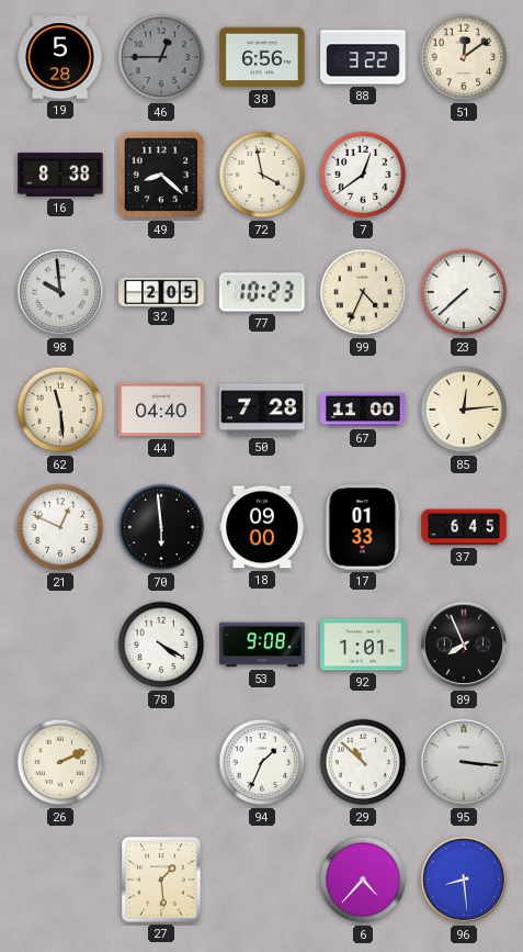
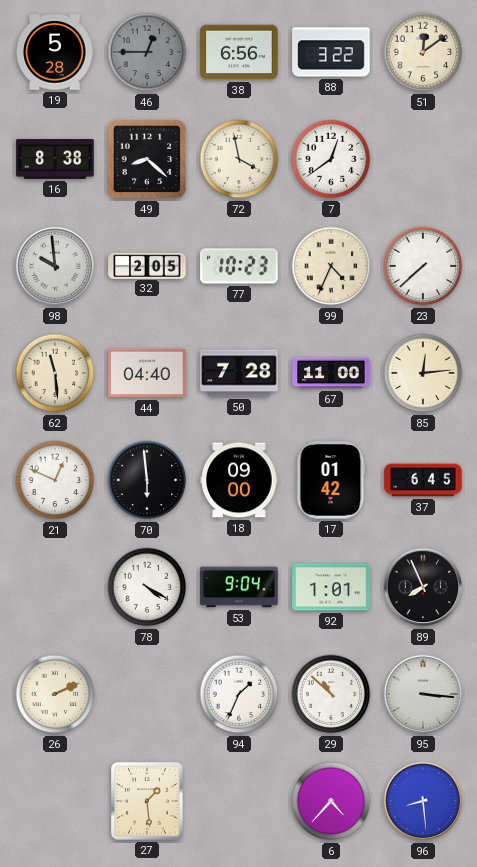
17: 01:33 -> 01:42
53: 9:08 -> 9:04
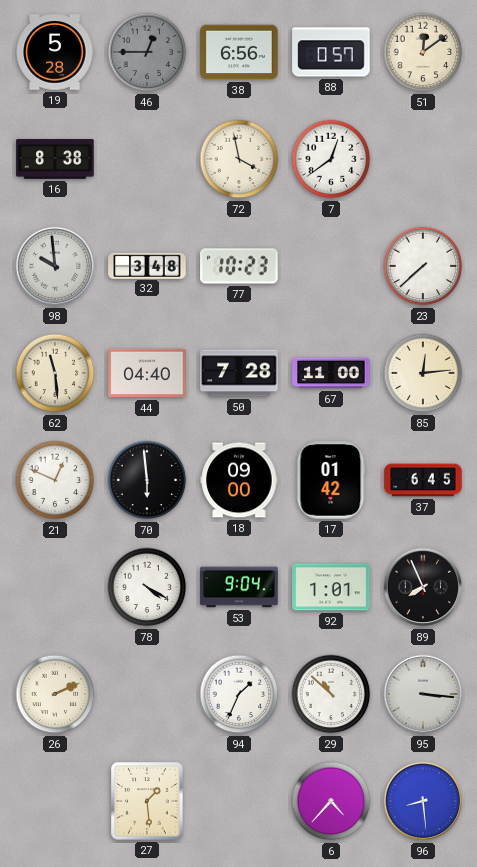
88: 3:22 -> 0:57
49: 8:22 -> none
32: 2:05 -> 3:48
99: 4:34 -> none
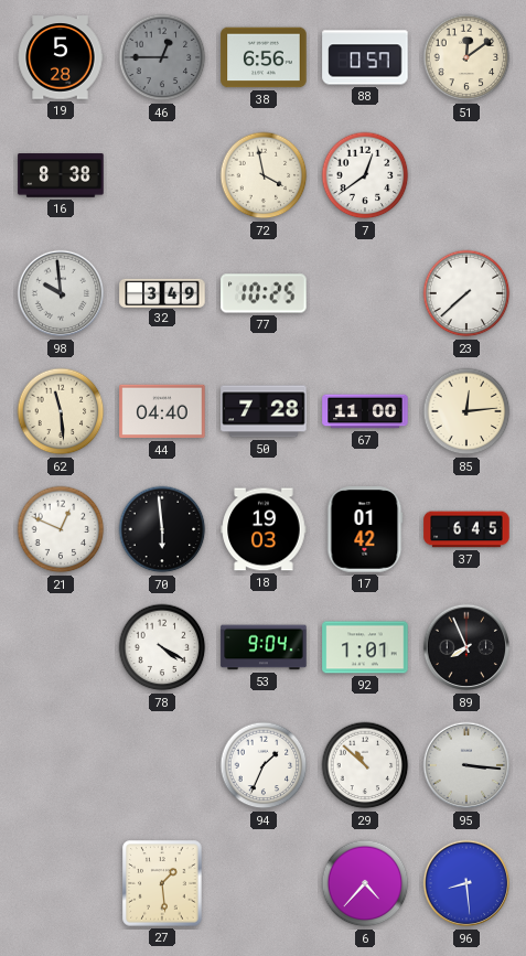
32: 3:48 -> 3:49
77: 10:23 -> 10:25
18: 09:00 -> 19:03
26: 2:11 -> none
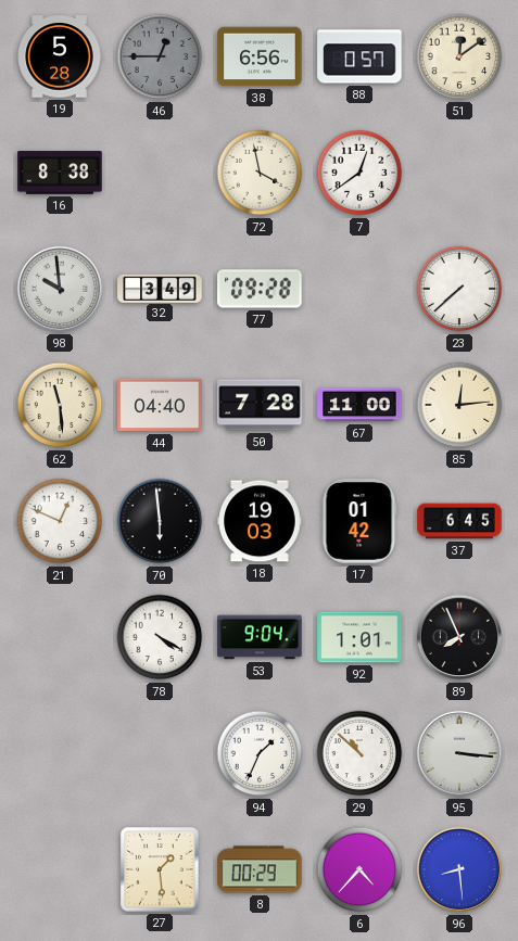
77: 10:25 -> 09:28
8: none -> 00:29
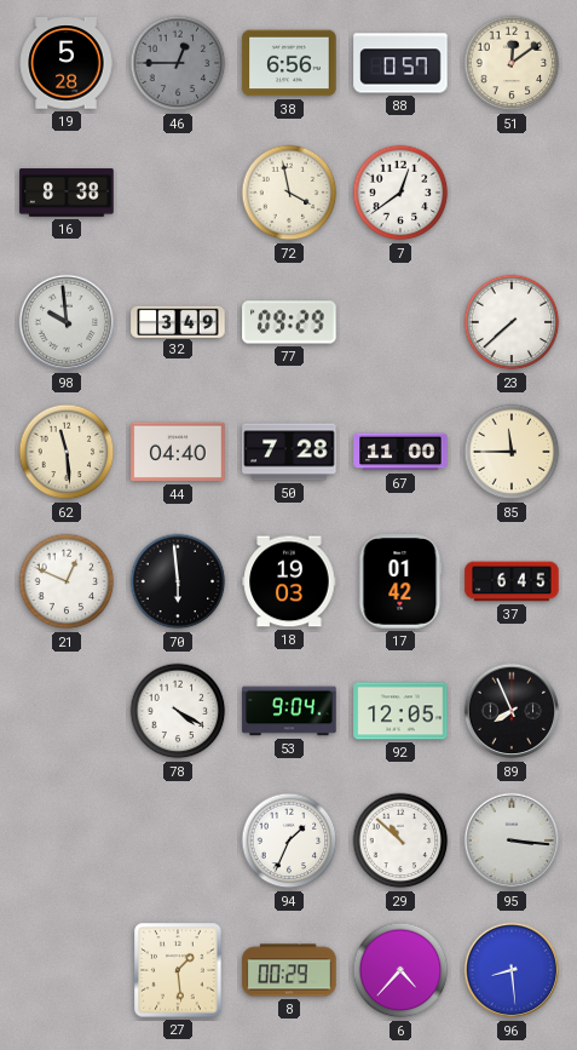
77: 09:28 -> 09:29
85: 12:14 -> 11:45
92: 1:01 -> 12:05
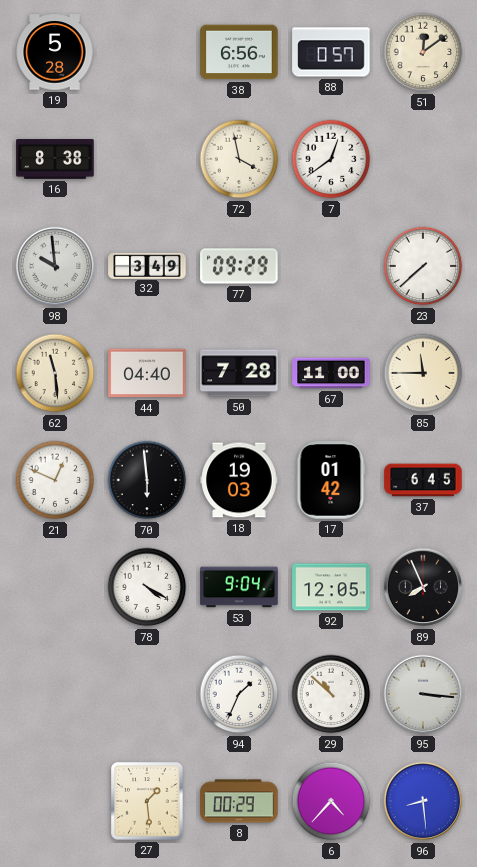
46: 12:45 -> none
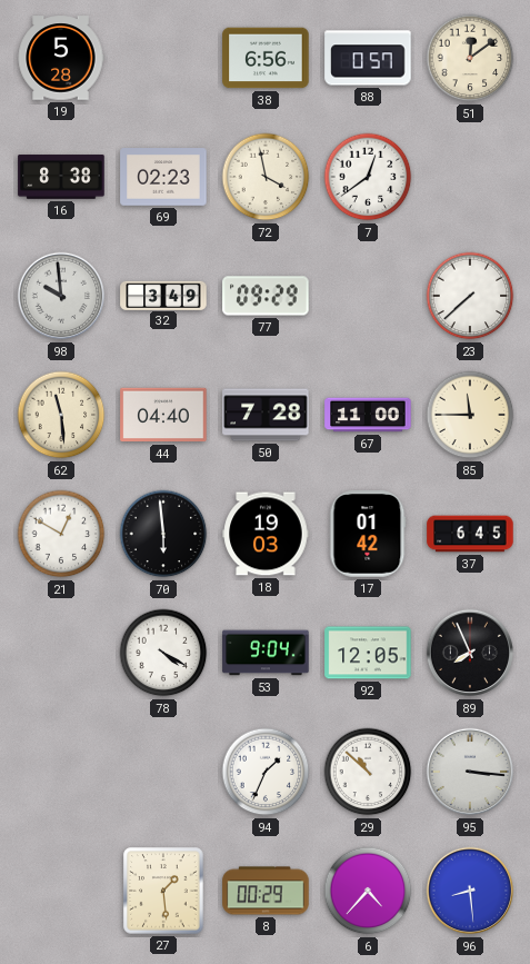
69: none -> 02:23
21: 12:49 -> 12:50
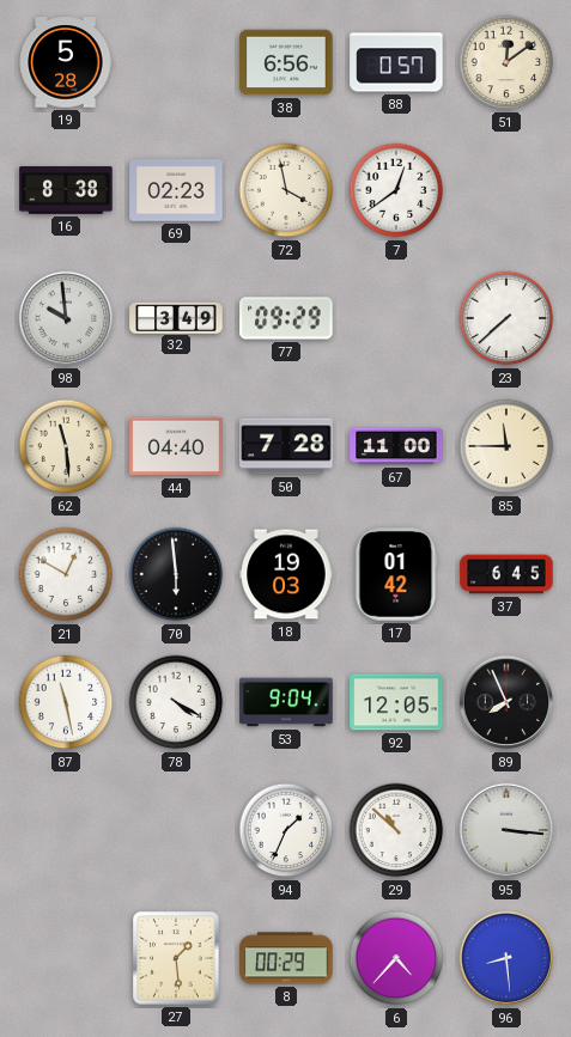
87: none -> 11:28
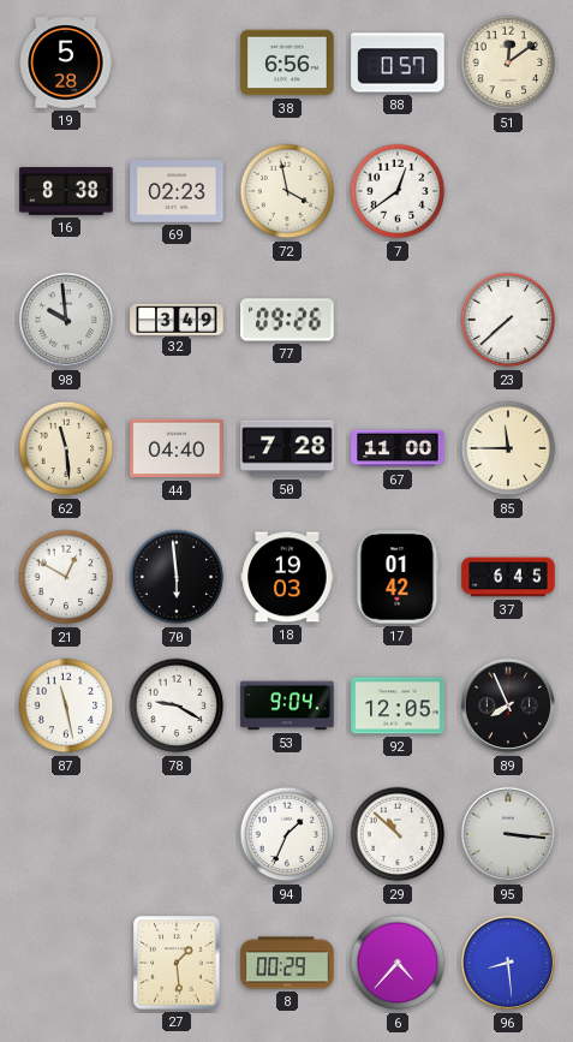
77: 09:29 -> 09:26
78: 4:20 -> 9:20
